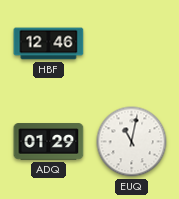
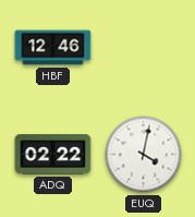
ADQ: 01:29 -> 02:22
EUQ: 11:02 -> 4:02
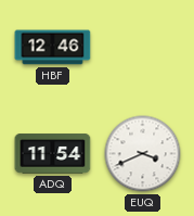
ADQ: 02:22 -> 11:54
EUQ: 4:02 -> 3:41
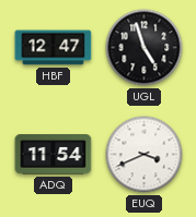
HBF: 12:46 -> 12:47
UGL: none -> 4:57
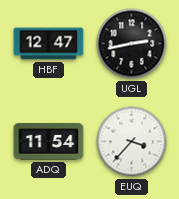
UGL: 4:57 -> 2:43
EUQ: 3:41 -> 3:37
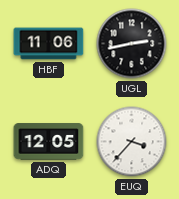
HBF: 12:47 -> 11:06
ADQ: 11:54 -> 12:05
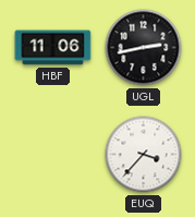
ADQ: 12:05 -> none
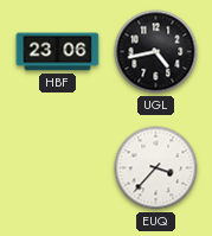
HBF: 11:06 -> 23:06
UGL: 2:43 -> 4:43
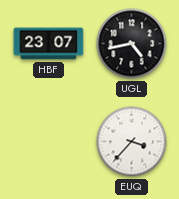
HBF: 23:06 -> 23:07
